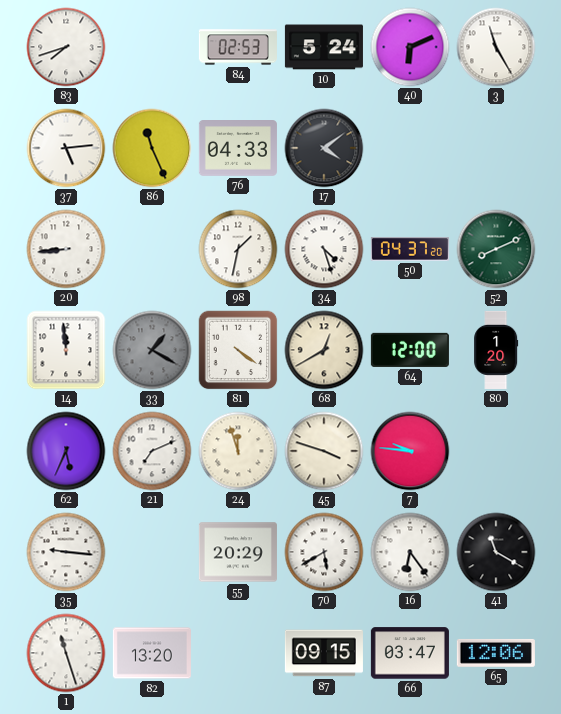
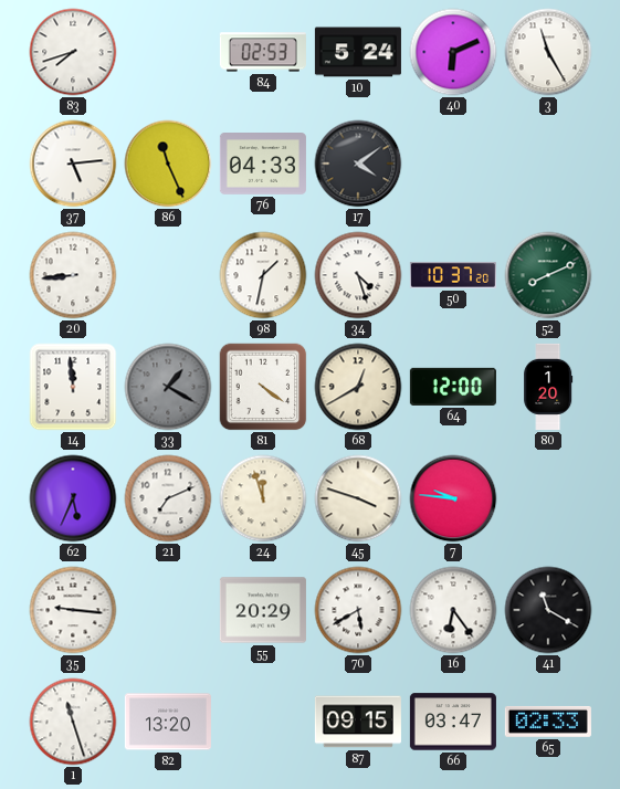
50: 04:37 -> 10:37
65: 12:06 -> 02:33
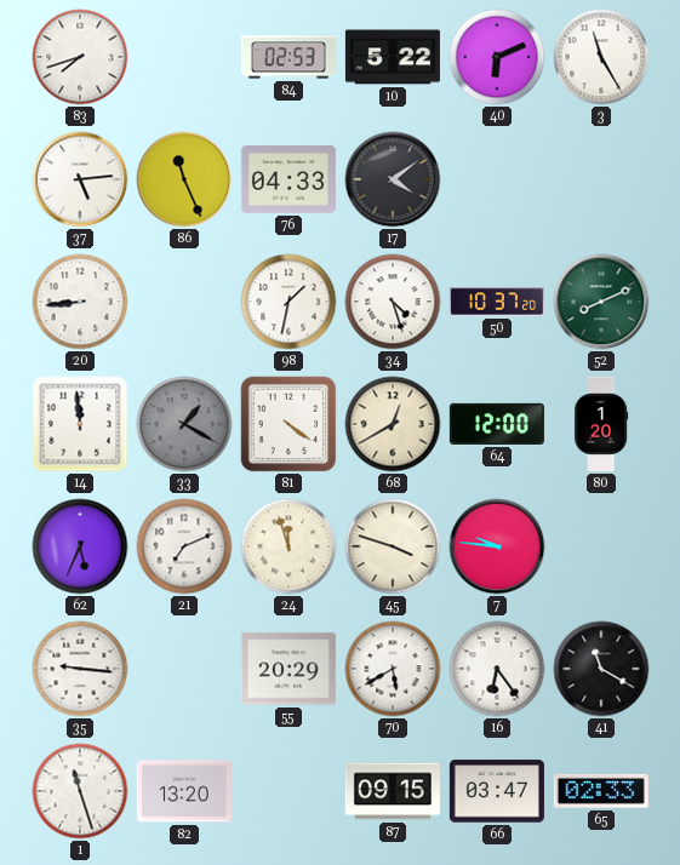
10: 5:24 -> 5:22
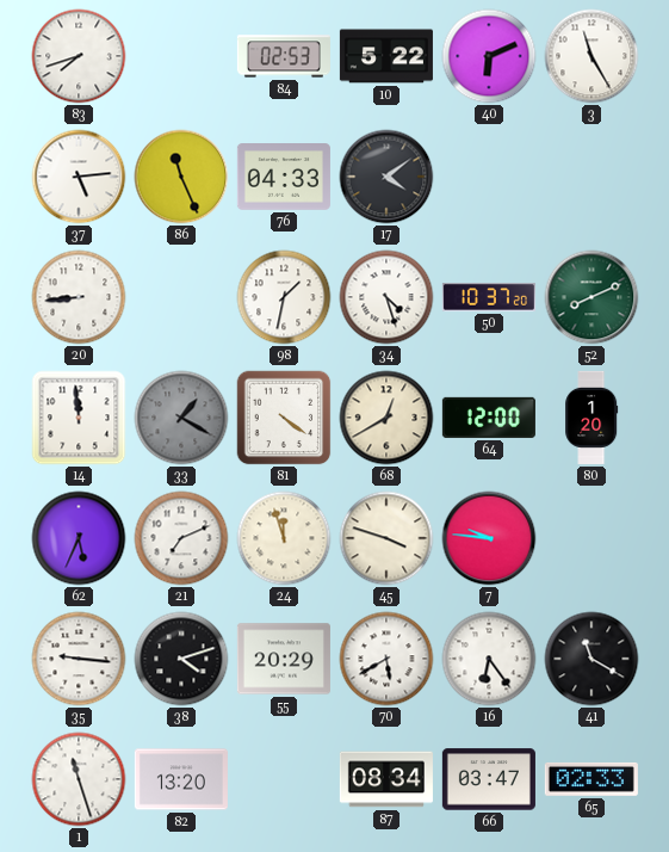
38: none -> 4:12
87: 09:15 -> 08:34
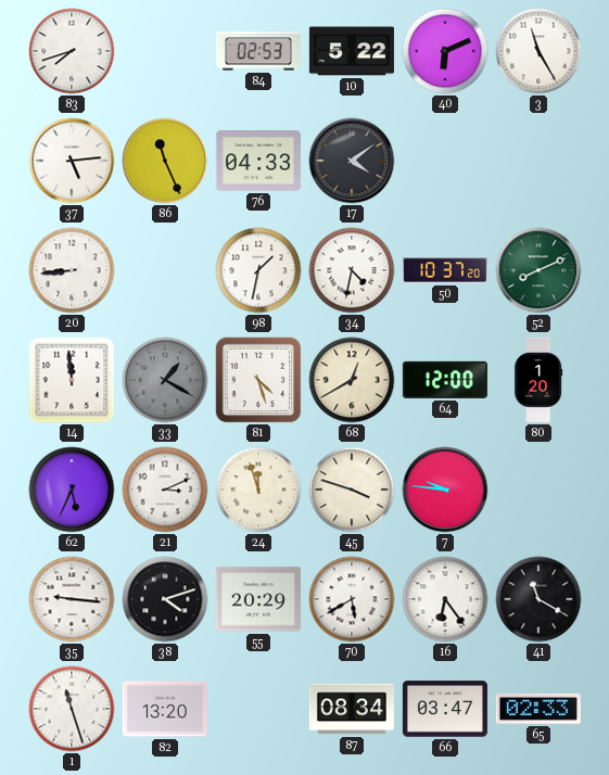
34: 4:27 -> 4:32
81: 4:21 -> 4:27
21: 7:11 -> 3:11
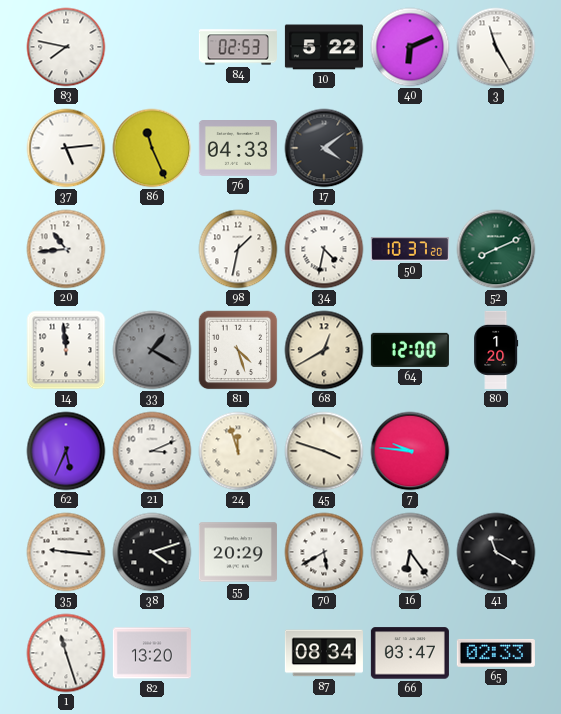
83: 7:42 -> 7:47
20: 8:44 -> 10:44
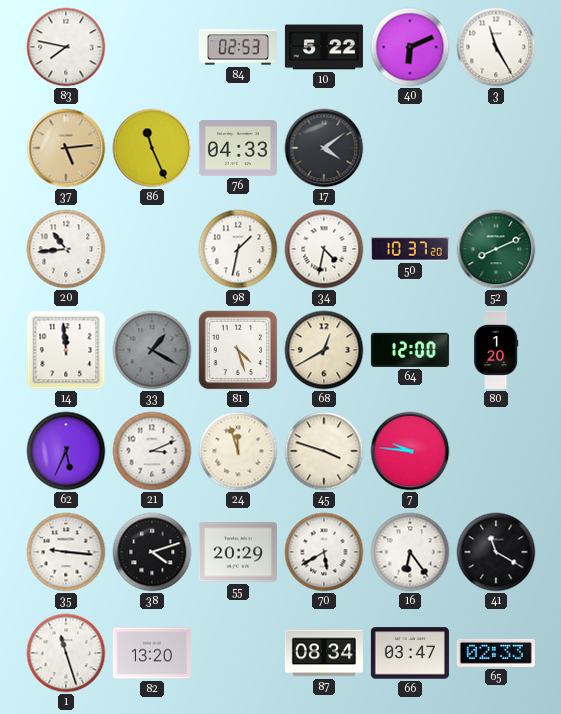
37 dial: white -> champagne
